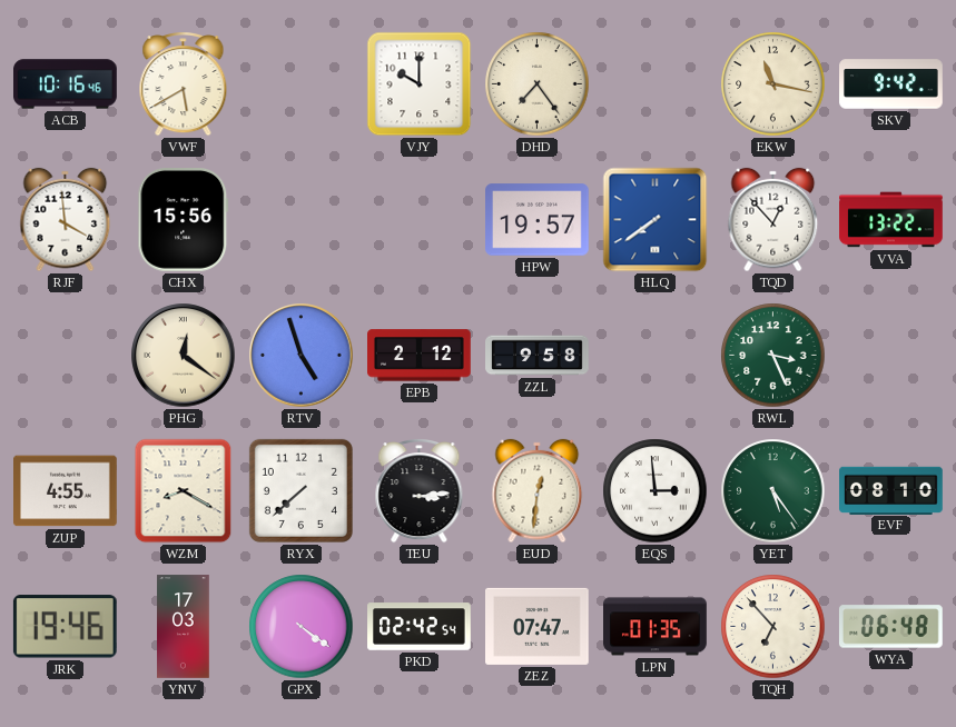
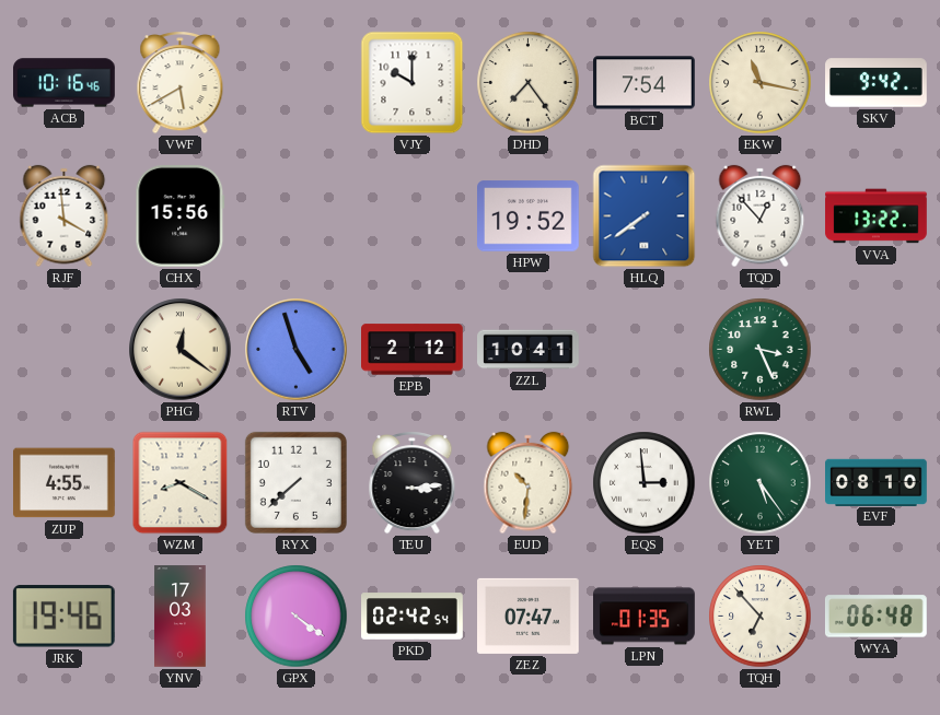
BCT: none -> 7:54
HPW: 19:57 -> 19:52
ZZL: 9:58 -> 10:41
EUD: 12:31 -> 10:31
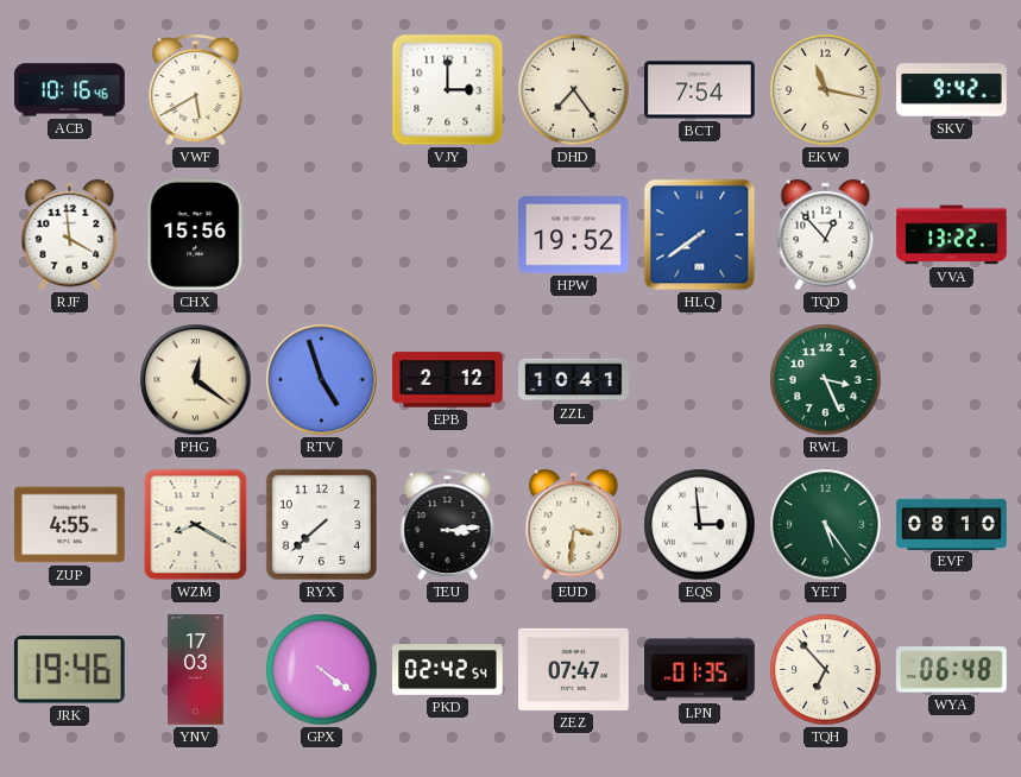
VJY: 10:00 -> 3:00
EUD: 10:31 -> 3:31
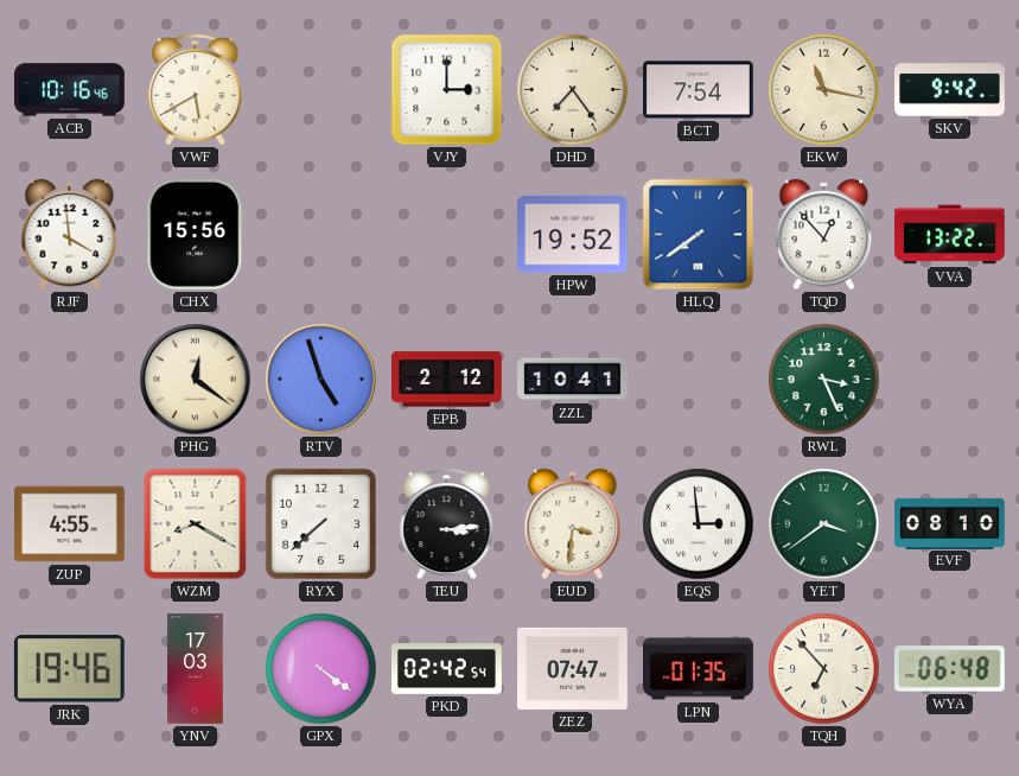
YET: 5:24 -> 3:39
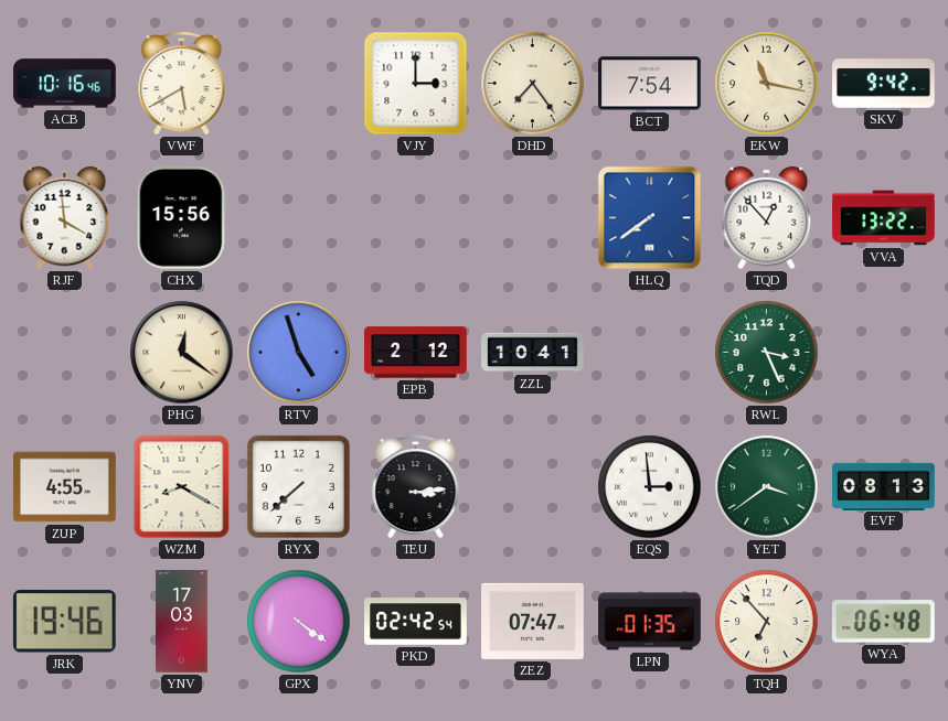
HPW: 19:52 -> none
EUD: 3:31 -> none
EVF: 08:10 -> 08:13
